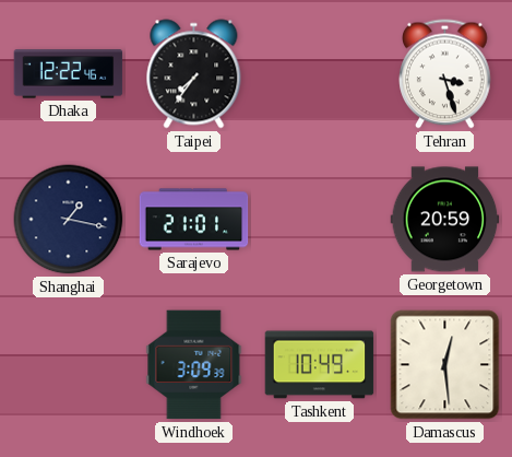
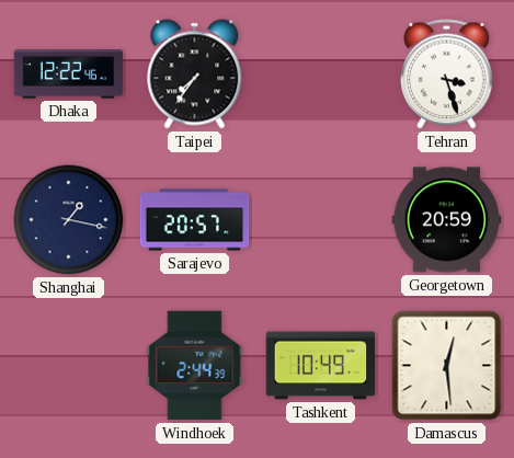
Sarajevo: 21:01 -> 20:57
Windhoek: 3:09 -> 2:44
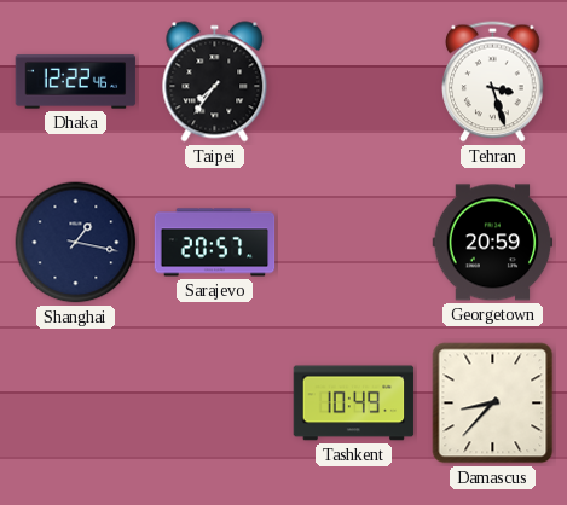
Windhoek: 2:44 -> none
Damascus: 12:29 -> 8:37
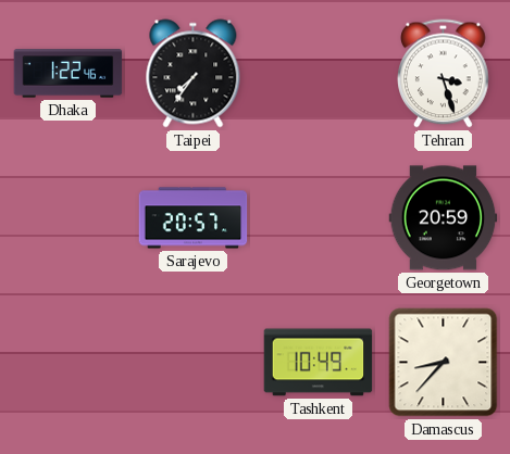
Dhaka: 12:22 -> 1:22
Shanghai: 1:17 -> none
